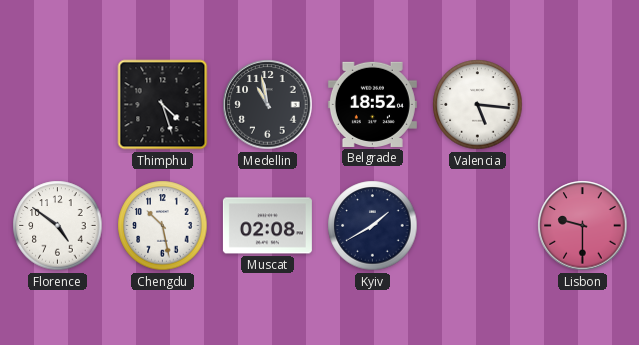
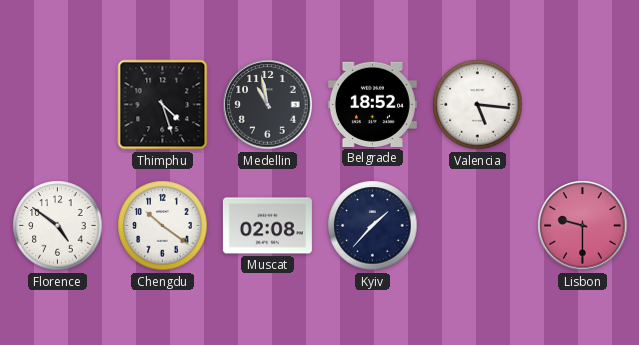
Chengdu: 10:28 -> 10:21
Kyiv: 1:40 -> 1:37
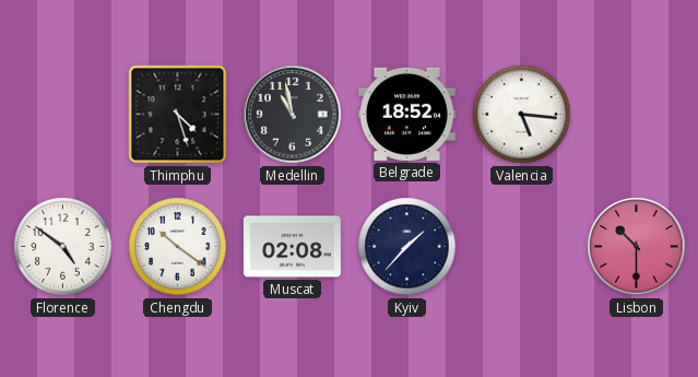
Lisbon: 9:30 -> 10:30
